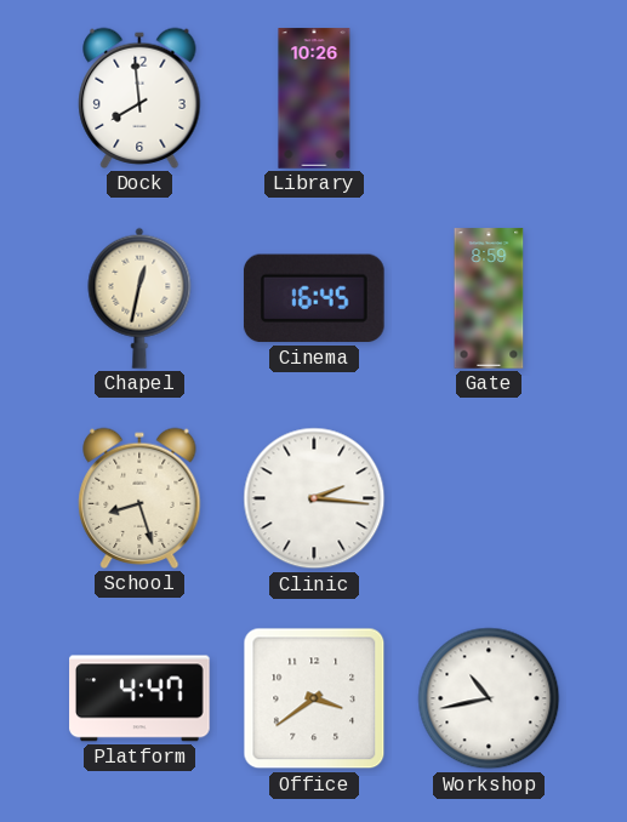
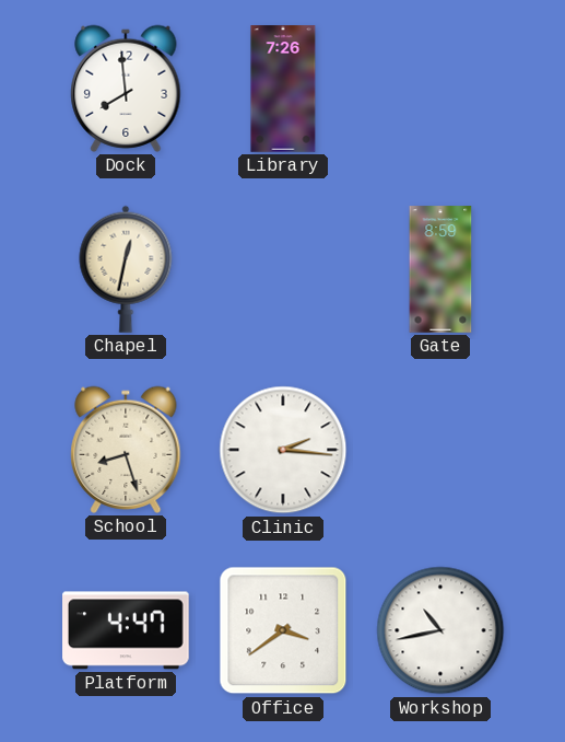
Library: 10:26 -> 7:26
Cinema: 16:45 -> none
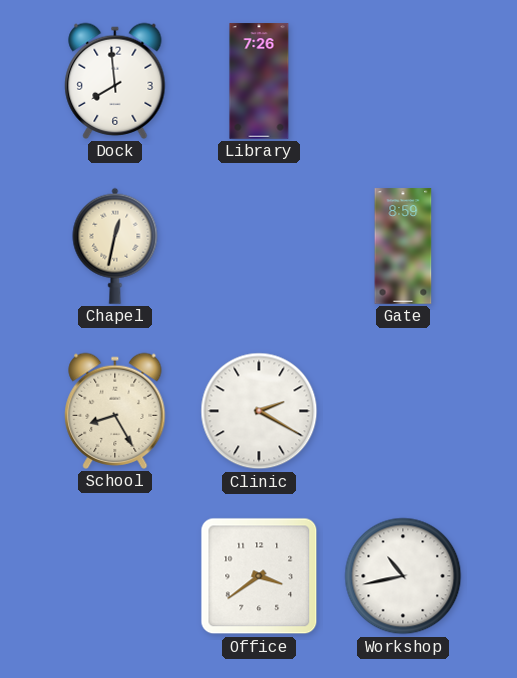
School: 8:27 -> 8:25
Clinic: 2:16 -> 2:20
Platform: 4:47 -> none
